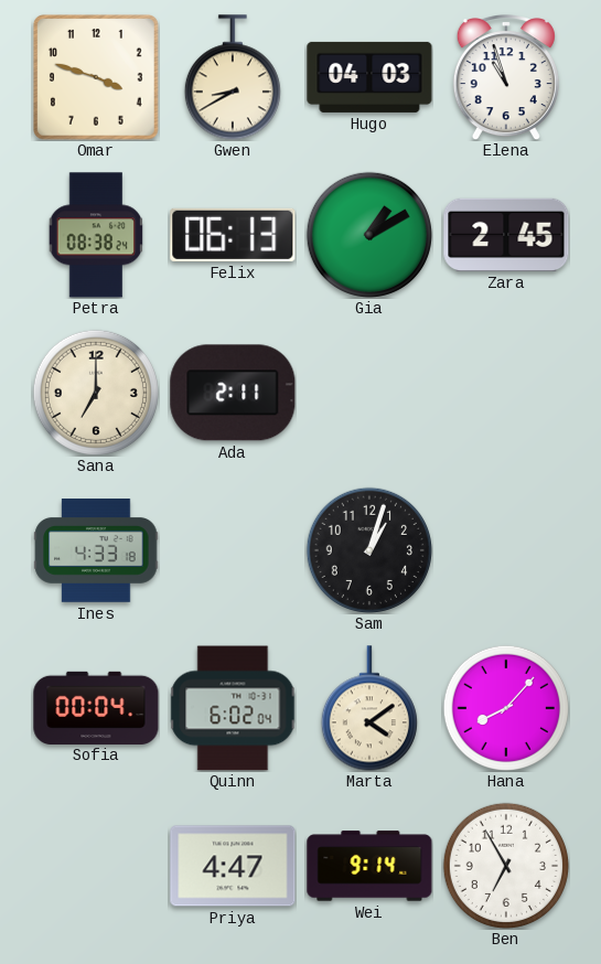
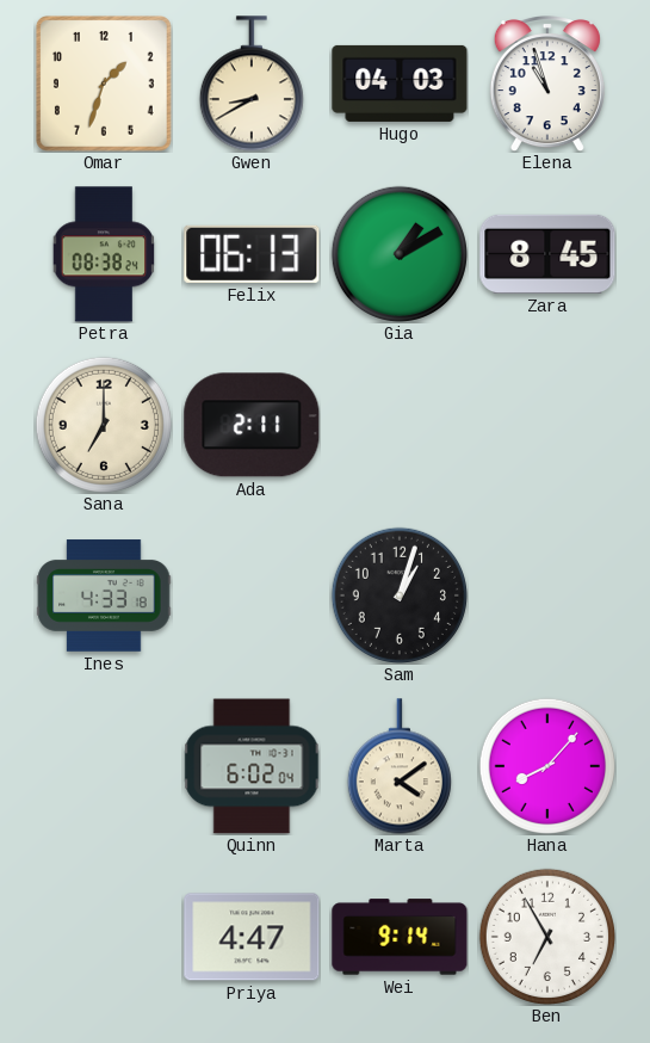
Omar: 3:48 -> 1:33
Zara: 2:45 -> 8:45
Sofia: 00:04 -> none
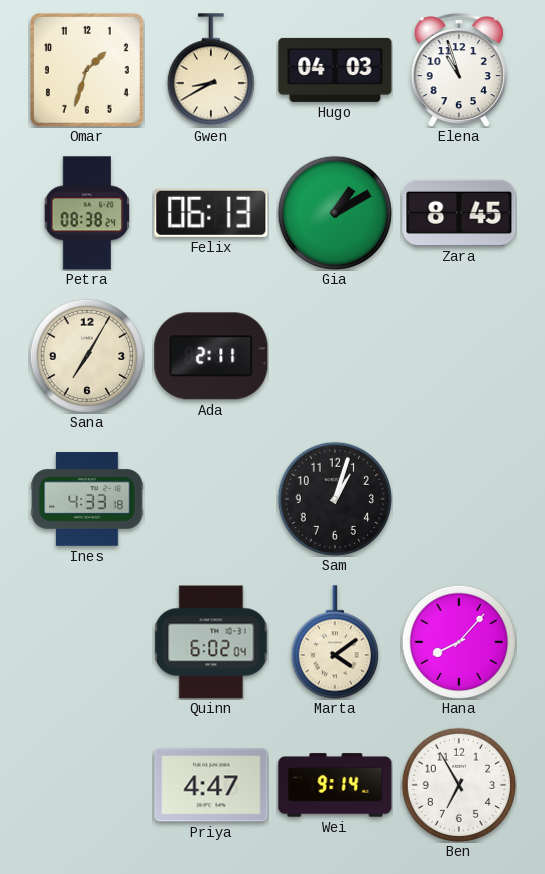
Sana: 7:00 -> 7:05
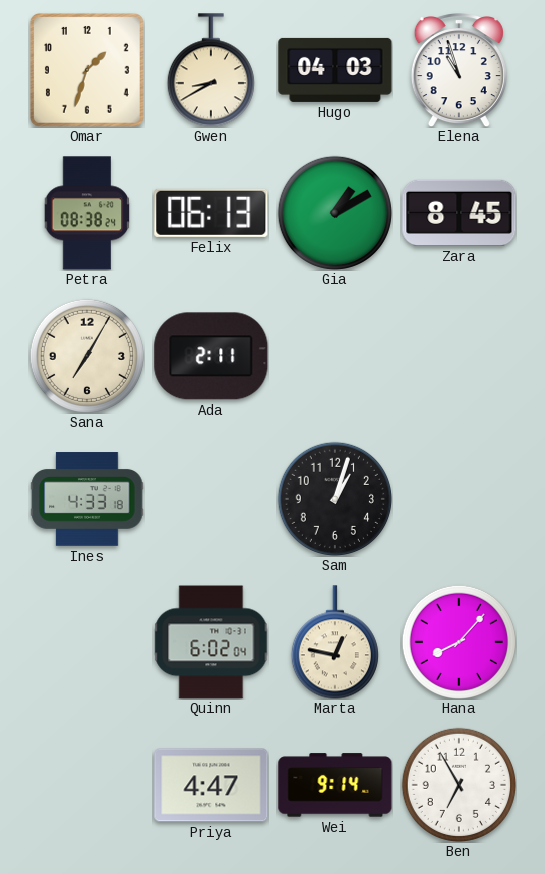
Marta: 4:09 -> 12:47
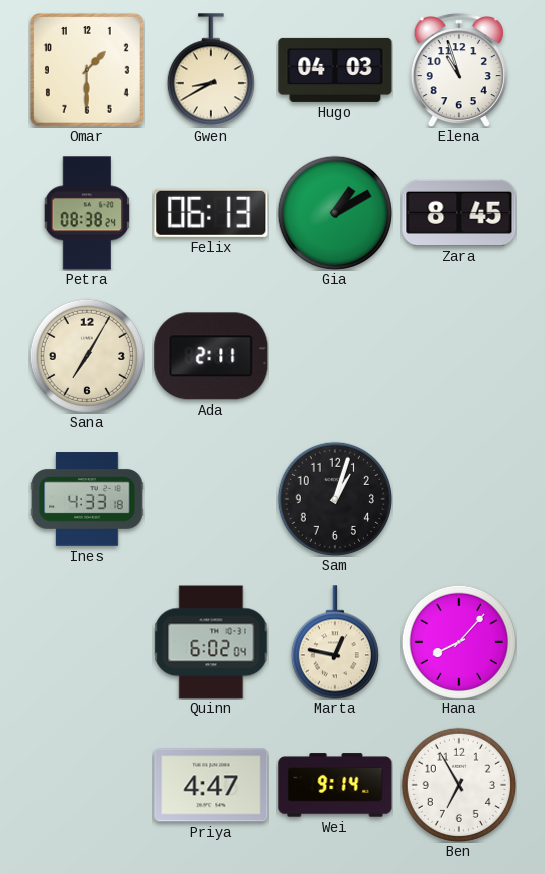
Omar: 1:33 -> 1:30
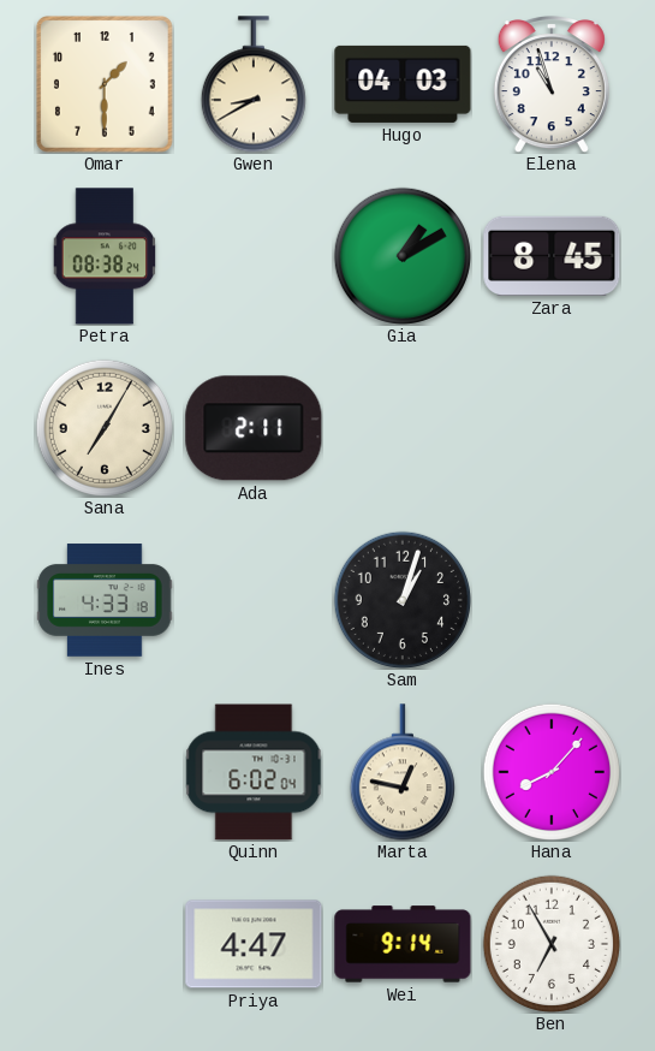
Felix: 06:13 -> none
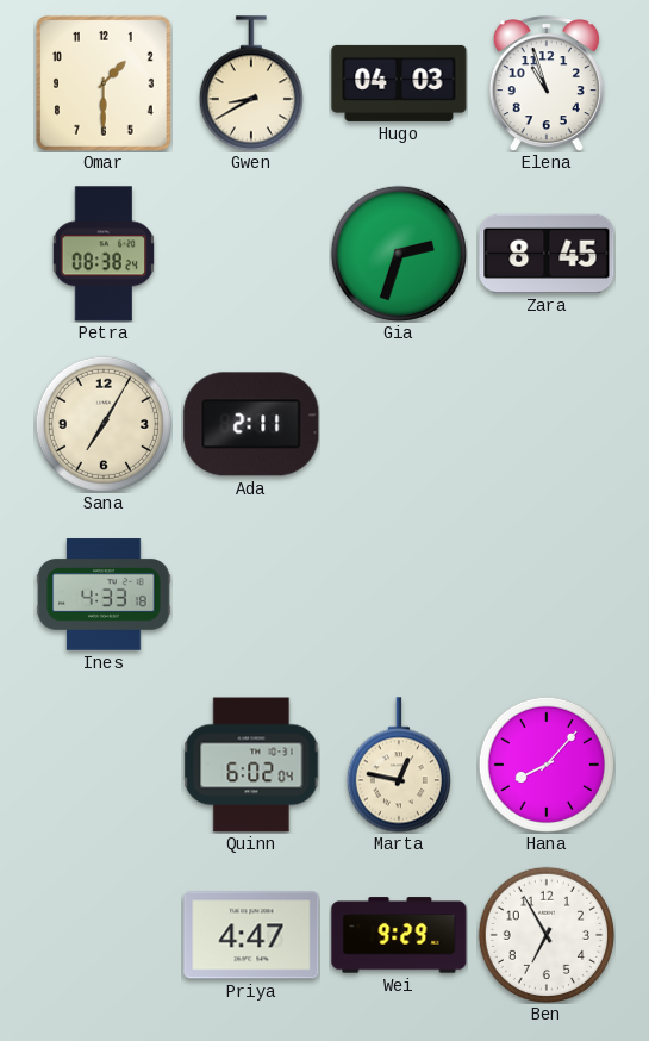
Gia: 1:10 -> 2:33
Sam: 1:03 -> none
Wei: 9:14 -> 9:29
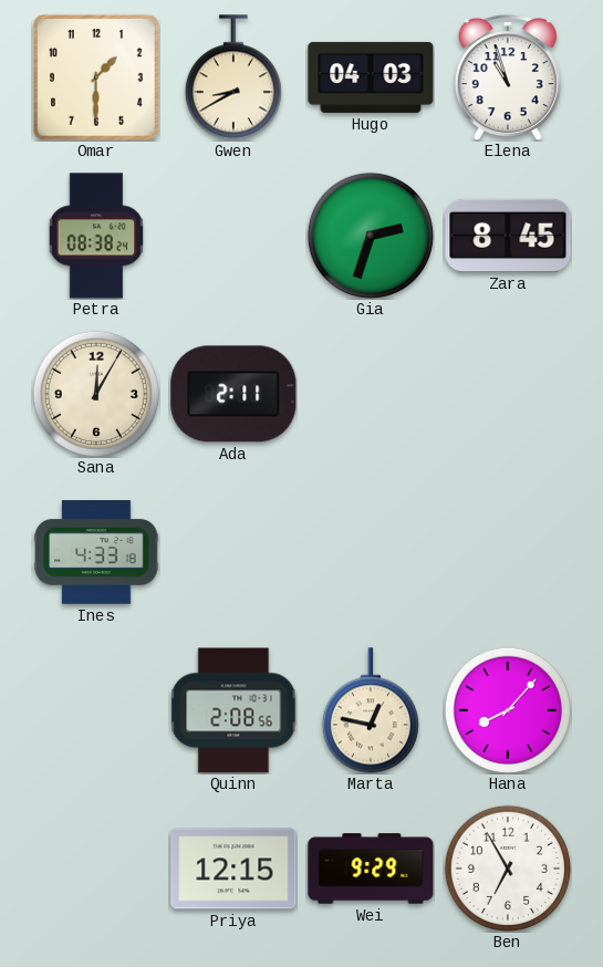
Sana: 7:05 -> 12:05
Quinn: 6:02 -> 2:08
Priya: 4:47 -> 12:15
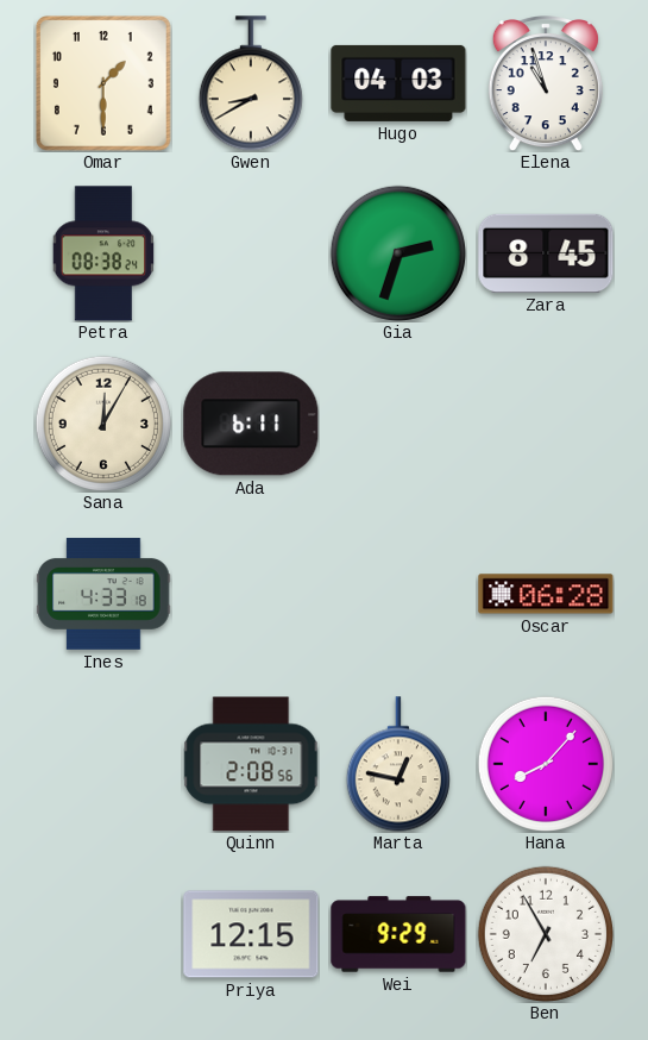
Ada: 2:11 -> 6:11
Oscar: none -> 06:28
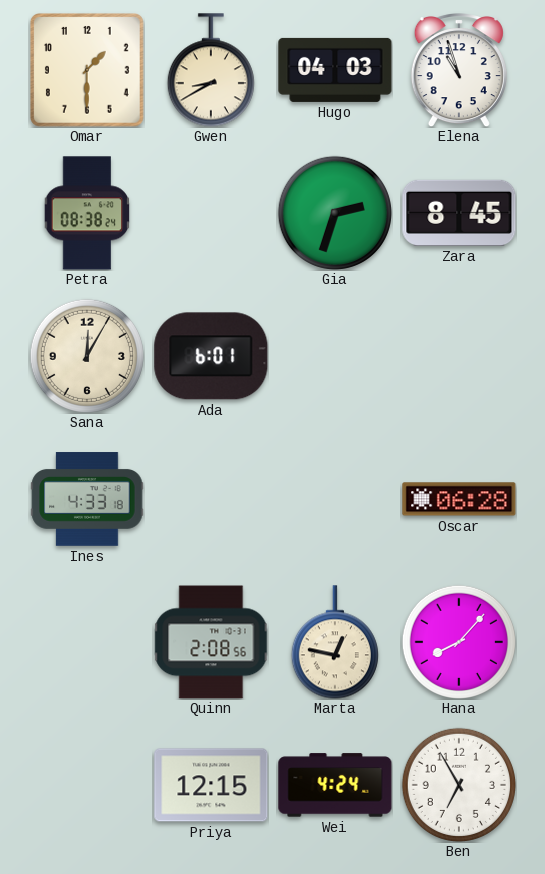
Ada: 6:11 -> 6:01
Wei: 9:29 -> 4:24
